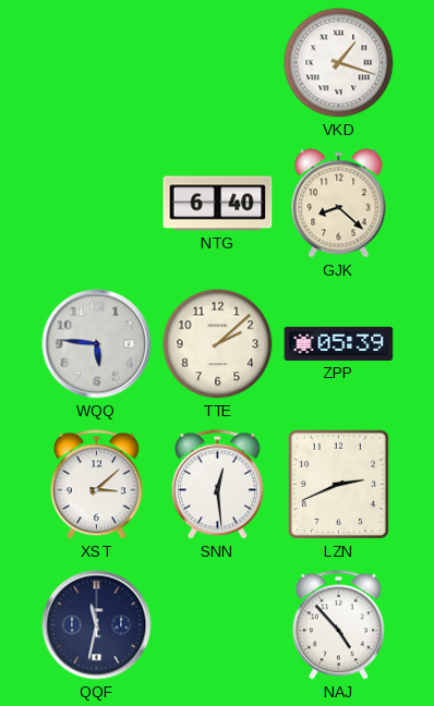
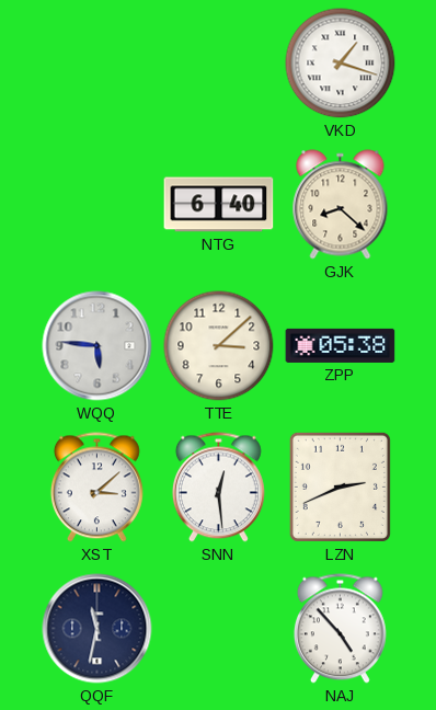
TTE: 2:08 -> 3:08
ZPP: 05:39 -> 05:38
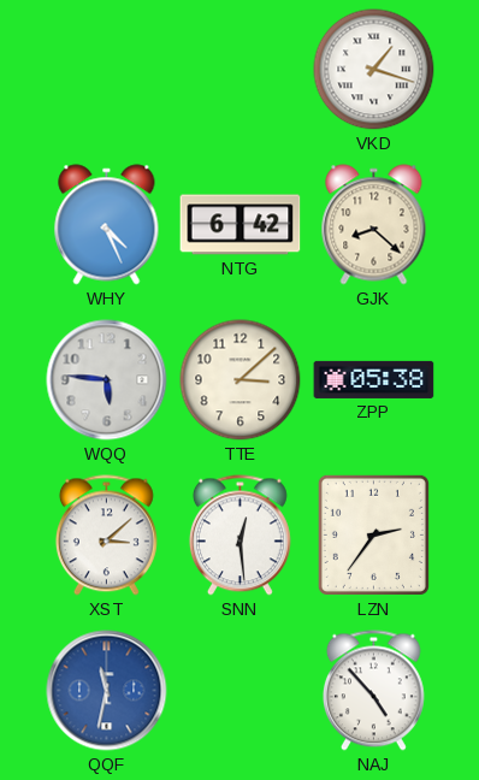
WHY: none -> 4:26
NTG: 6:40 -> 6:42
LZN: 2:41 -> 2:36
QQF dial: navy -> blue
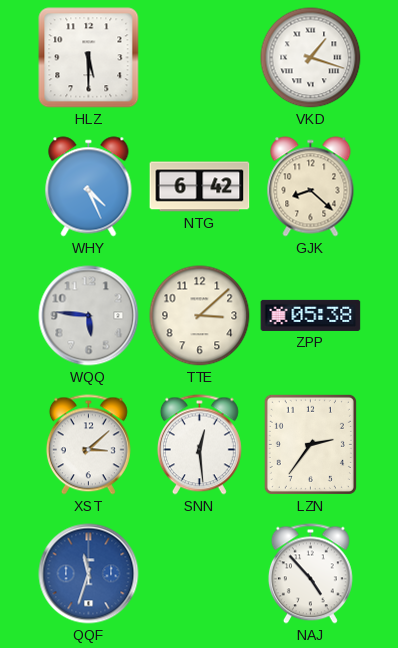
HLZ: none -> 5:30
QQF: 11:32 -> 11:33
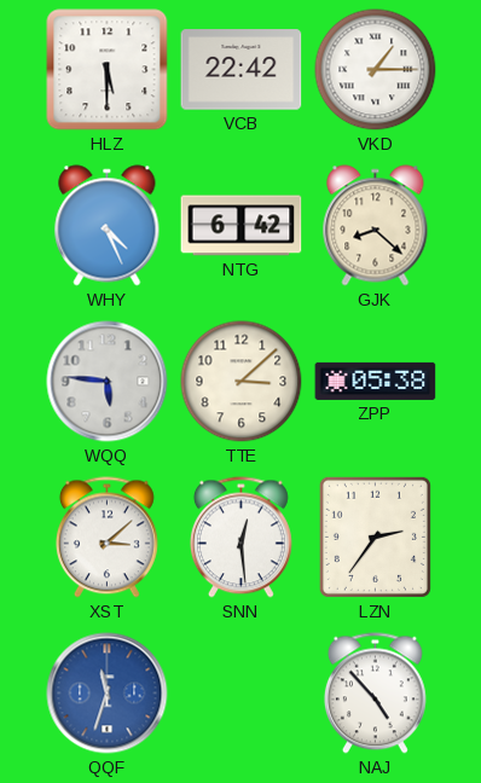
VCB: none -> 22:42
VKD: 1:18 -> 1:15
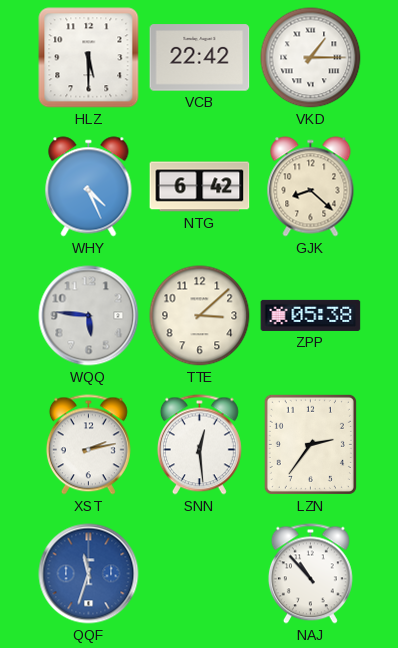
XST: 3:08 -> 2:13
NAJ: 4:53 -> 10:53
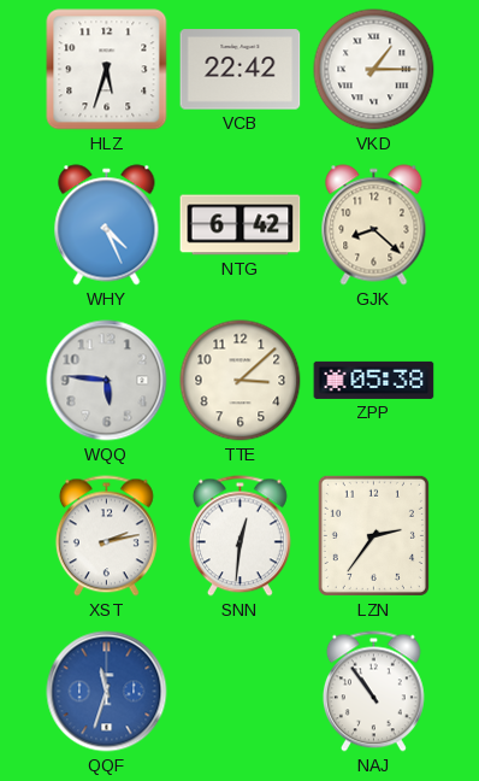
HLZ: 5:30 -> 5:33
SNN: 12:29 -> 12:31
NAJ: 10:53 -> 10:54
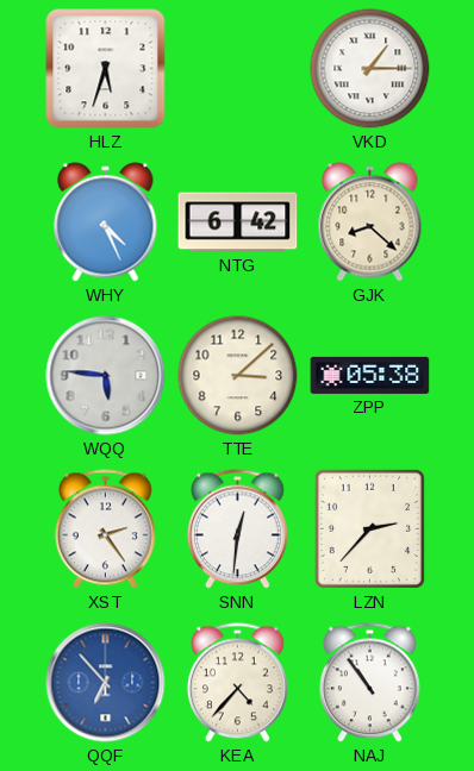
VCB: 22:42 -> none
XST: 2:13 -> 2:24
LZN: 2:36 -> 2:37
QQF: 11:33 -> 6:53
KEA: none -> 4:37
